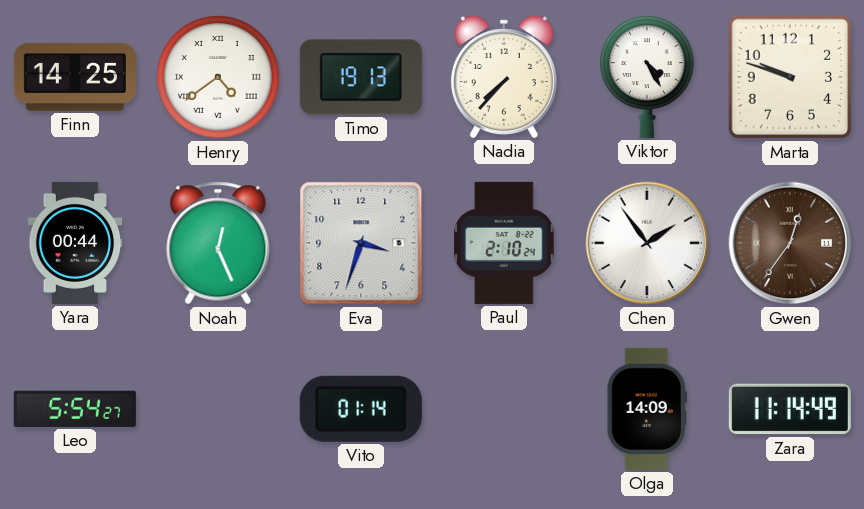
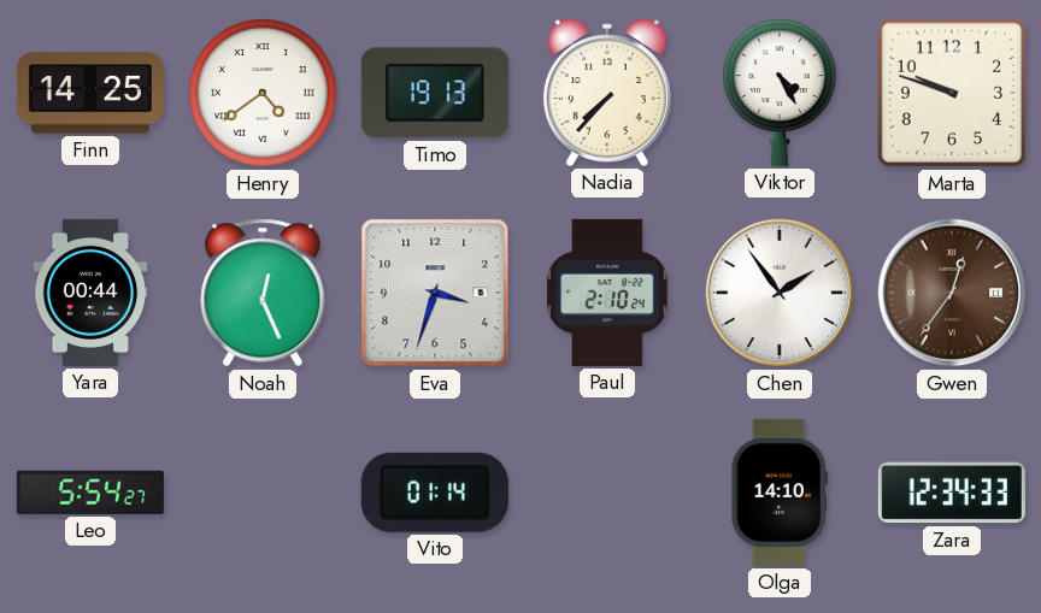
Olga: 14:09 -> 14:10
Zara: 11:14 -> 12:34
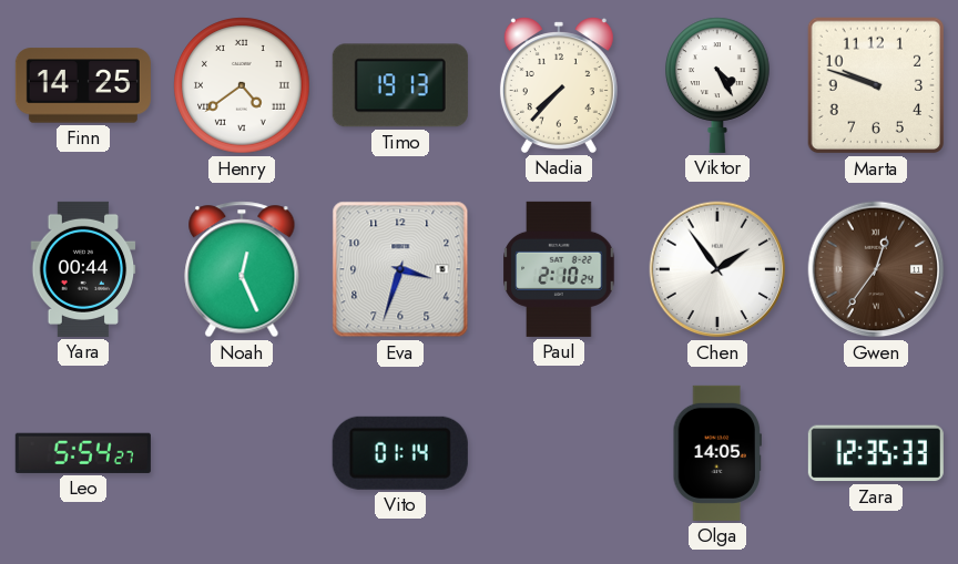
Olga: 14:10 -> 14:05
Zara: 12:34 -> 12:35
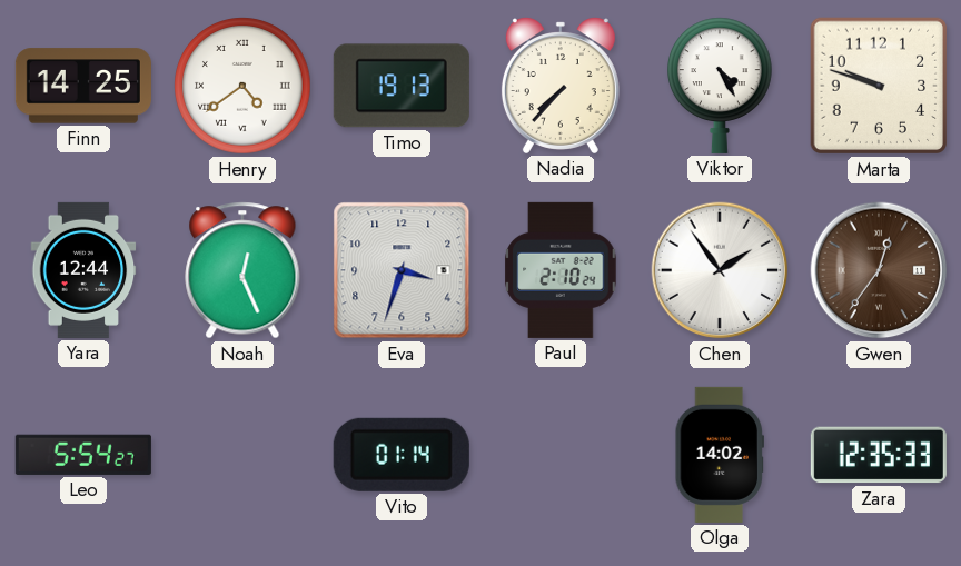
Yara: 00:44 -> 12:44
Olga: 14:05 -> 14:02
